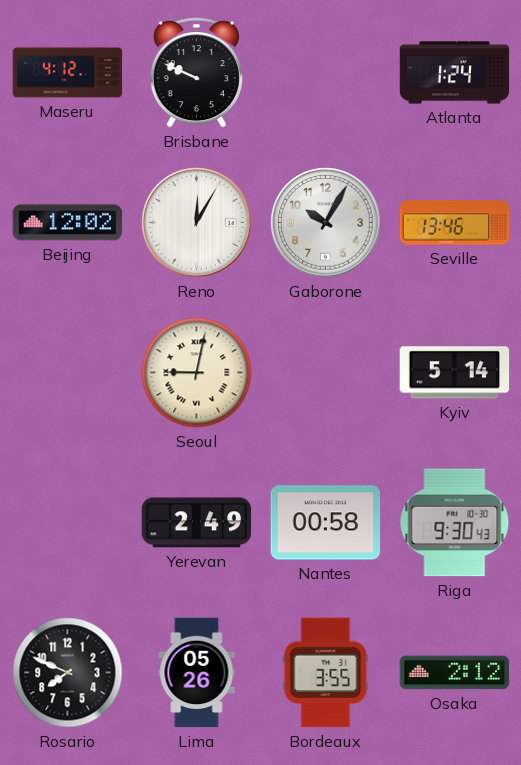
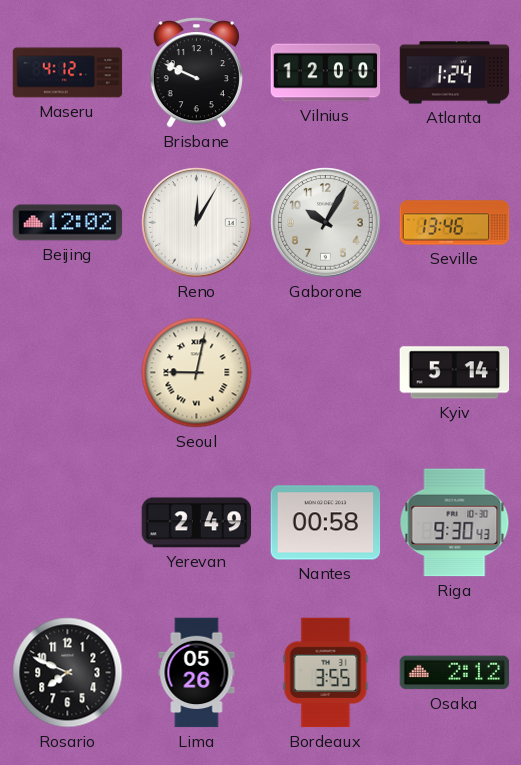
Vilnius: none -> 12:00
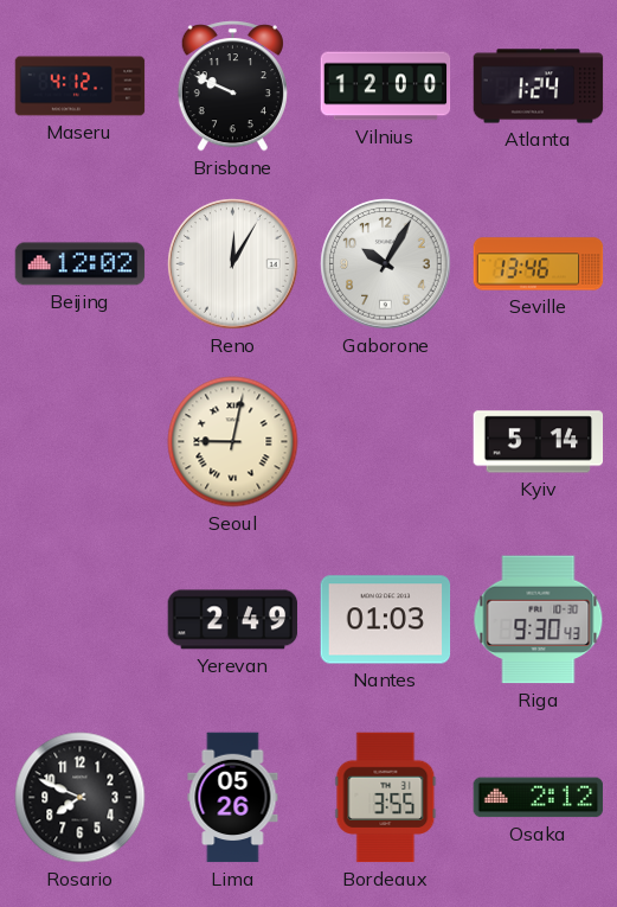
Nantes: 00:58 -> 01:03
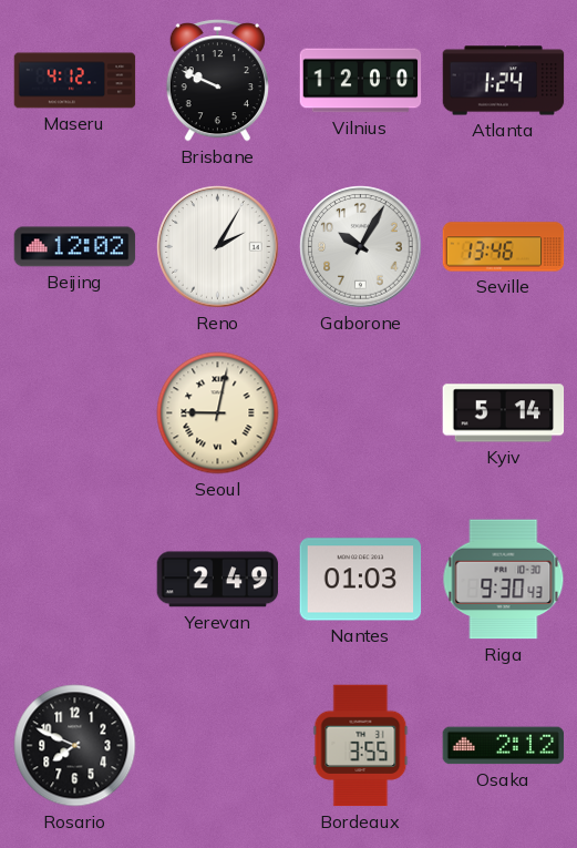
Reno: 12:05 -> 2:05
Lima: 05:26 -> none
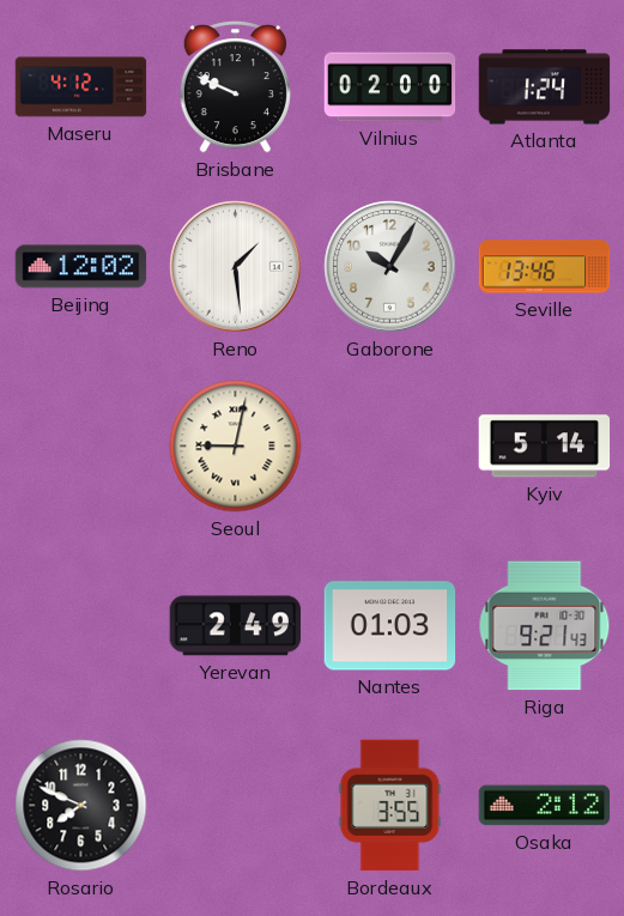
Vilnius: 12:00 -> 02:00
Reno: 2:05 -> 1:29
Riga: 9:30 -> 9:21
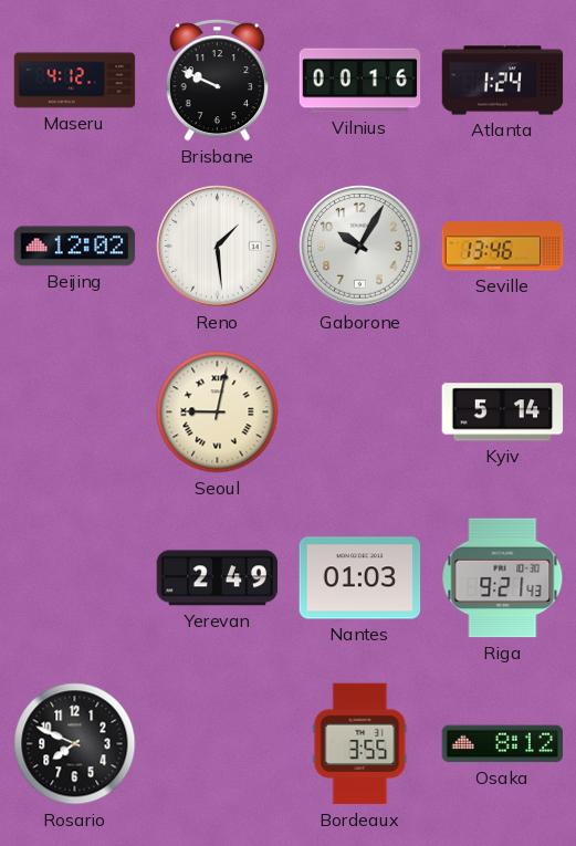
Vilnius: 02:00 -> 00:16
Osaka: 2:12 -> 8:12
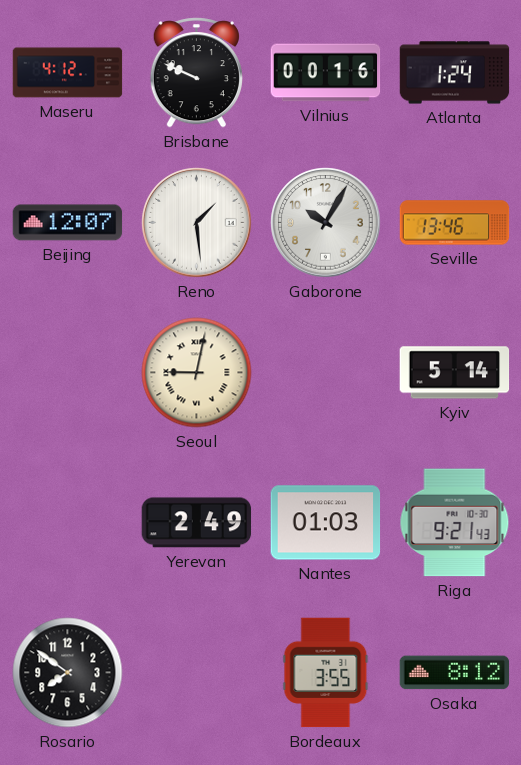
Beijing: 12:02 -> 12:07
Rosario: 7:49 -> 7:51
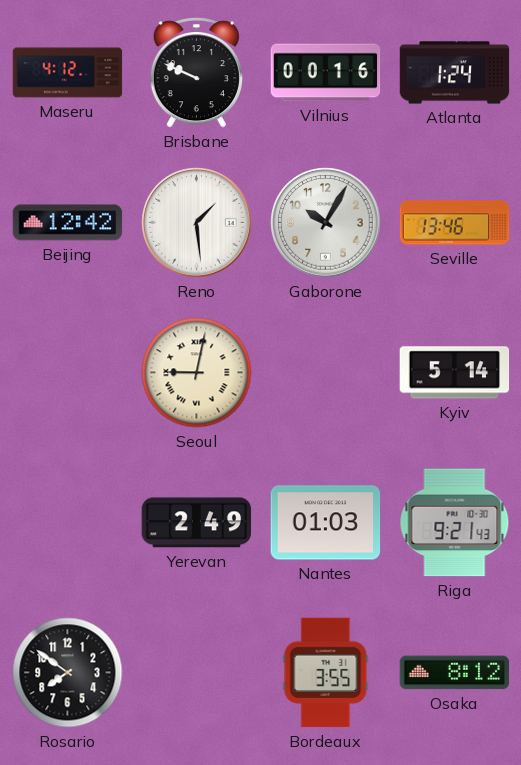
Beijing: 12:07 -> 12:42
